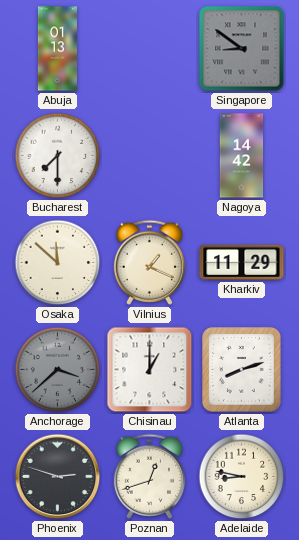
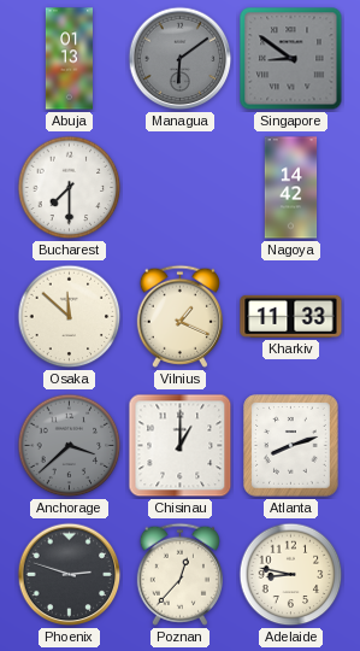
Managua: none -> 6:09
Kharkiv: 11:29 -> 11:33
Poznan: 12:42 -> 12:37
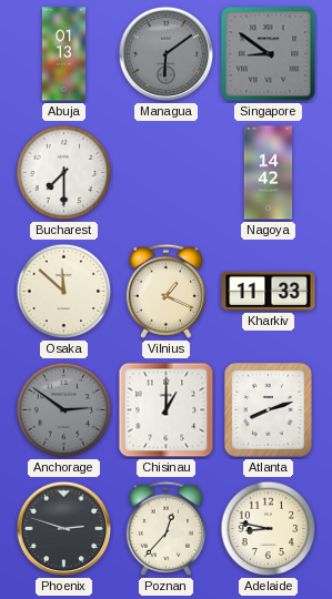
Anchorage: 3:38 -> 2:51
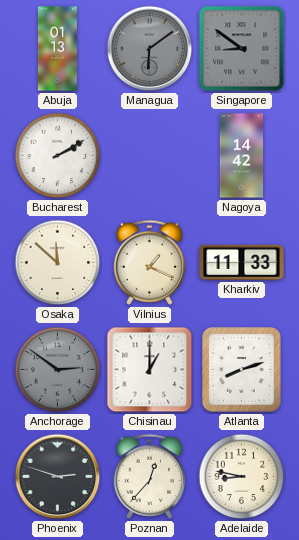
Bucharest: 7:30 -> 2:10
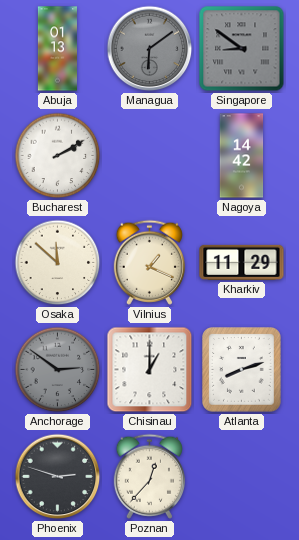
Kharkiv: 11:33 -> 11:29
Adelaide: 8:47 -> none
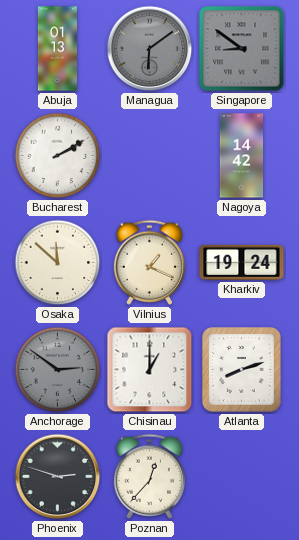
Kharkiv: 11:29 -> 19:24
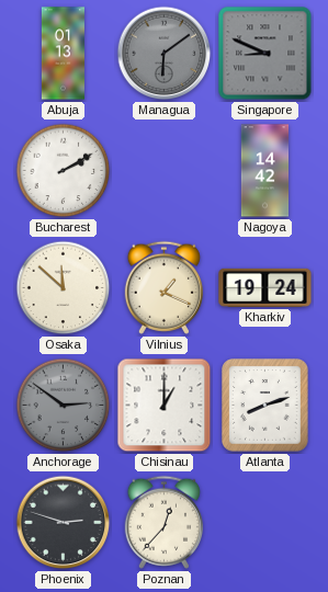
Singapore: 8:51 -> 8:49
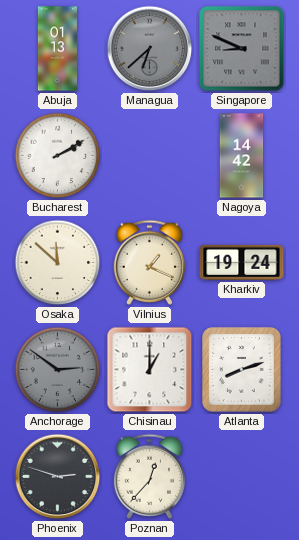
Managua: 6:09 -> 6:38
